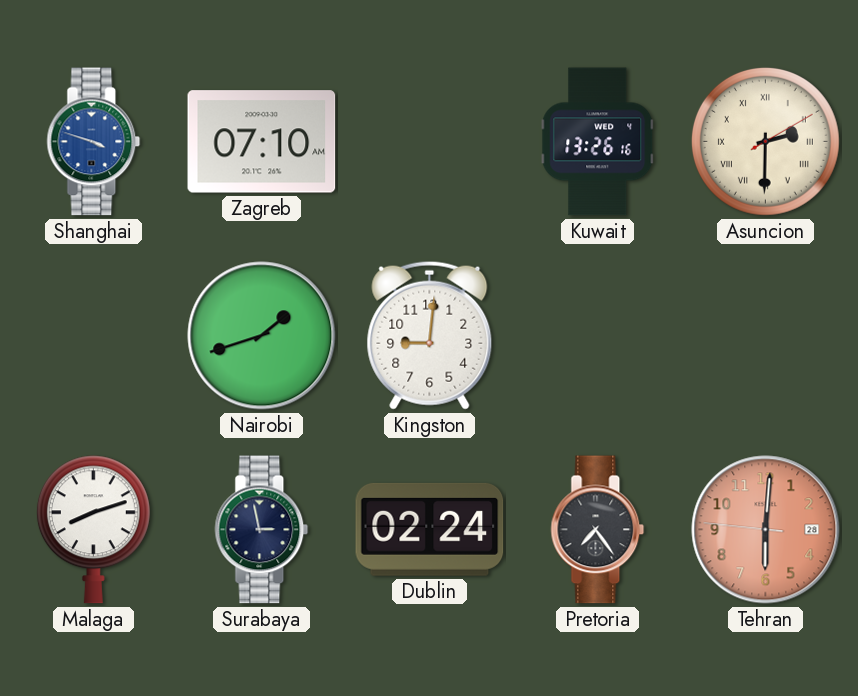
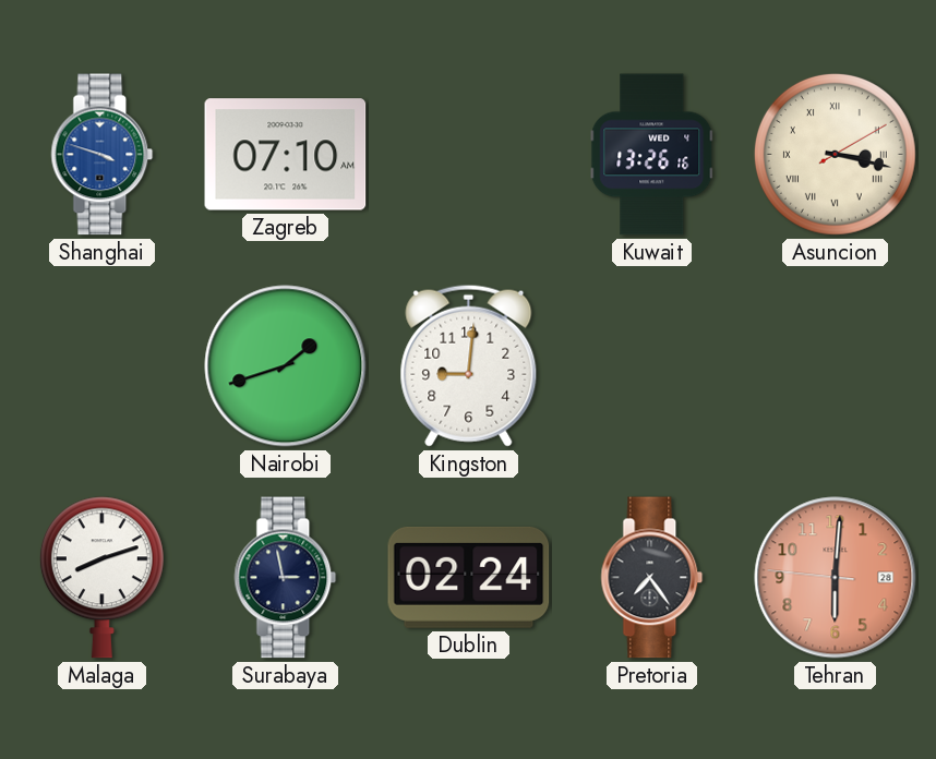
Asuncion: 2:30 -> 3:17
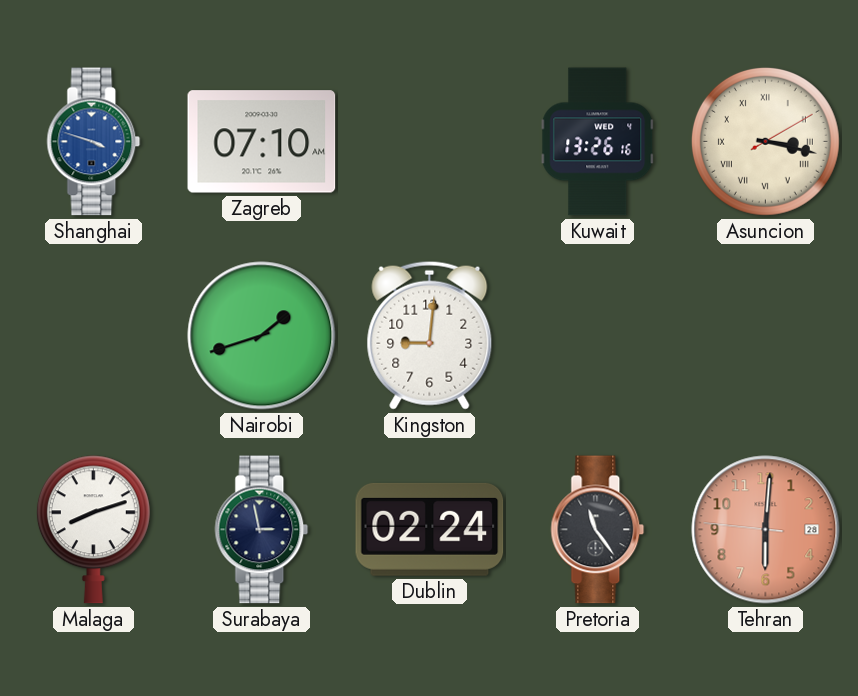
Pretoria: 7:24 -> 11:24
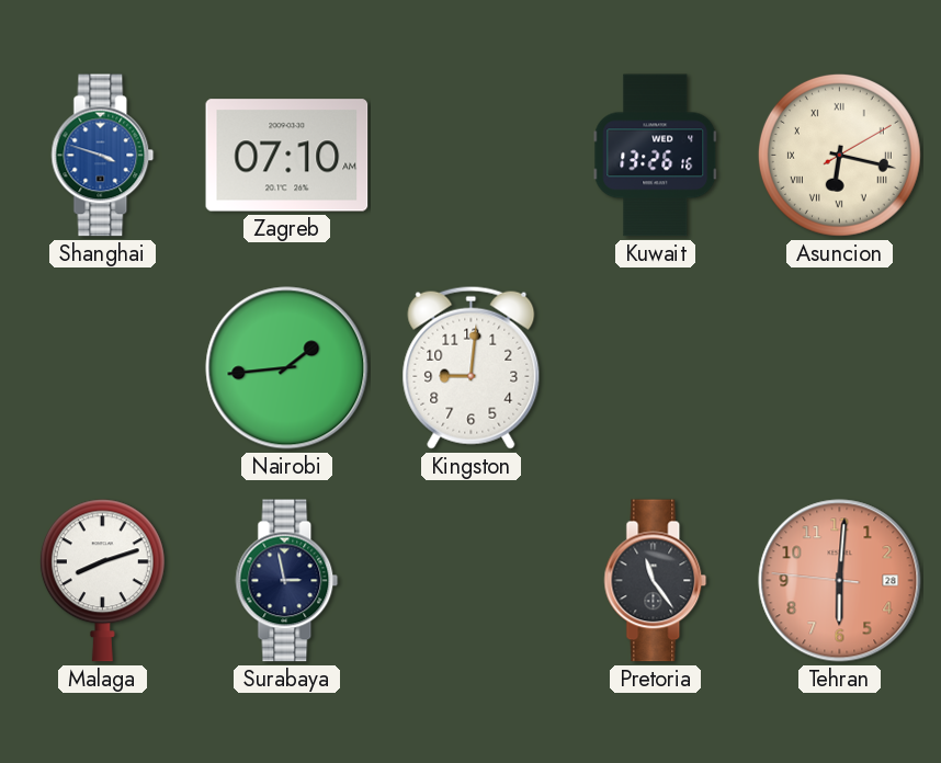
Asuncion: 3:17 -> 6:17
Nairobi: 1:42 -> 1:44
Dublin: 02:24 -> none
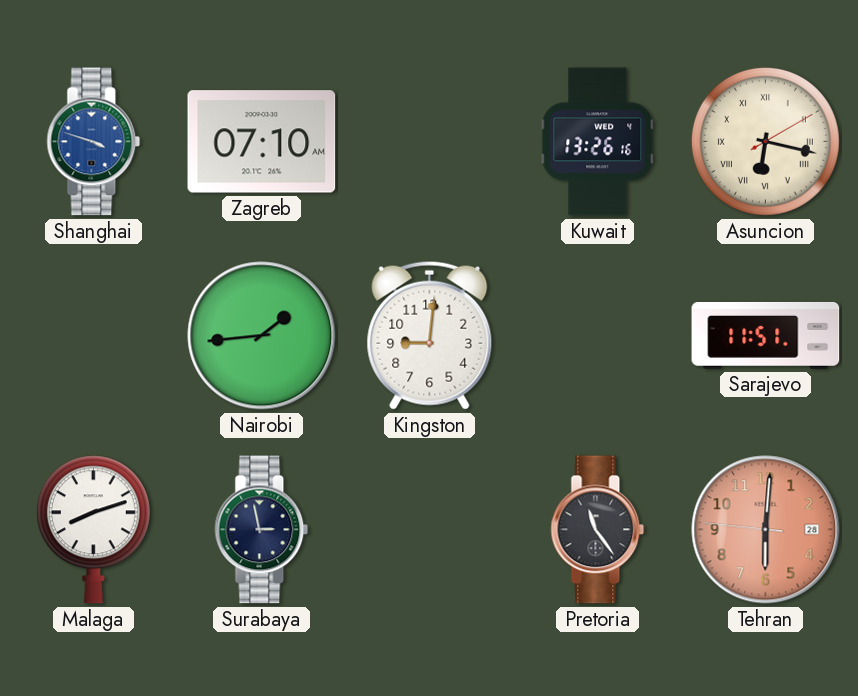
Sarajevo: none -> 11:51
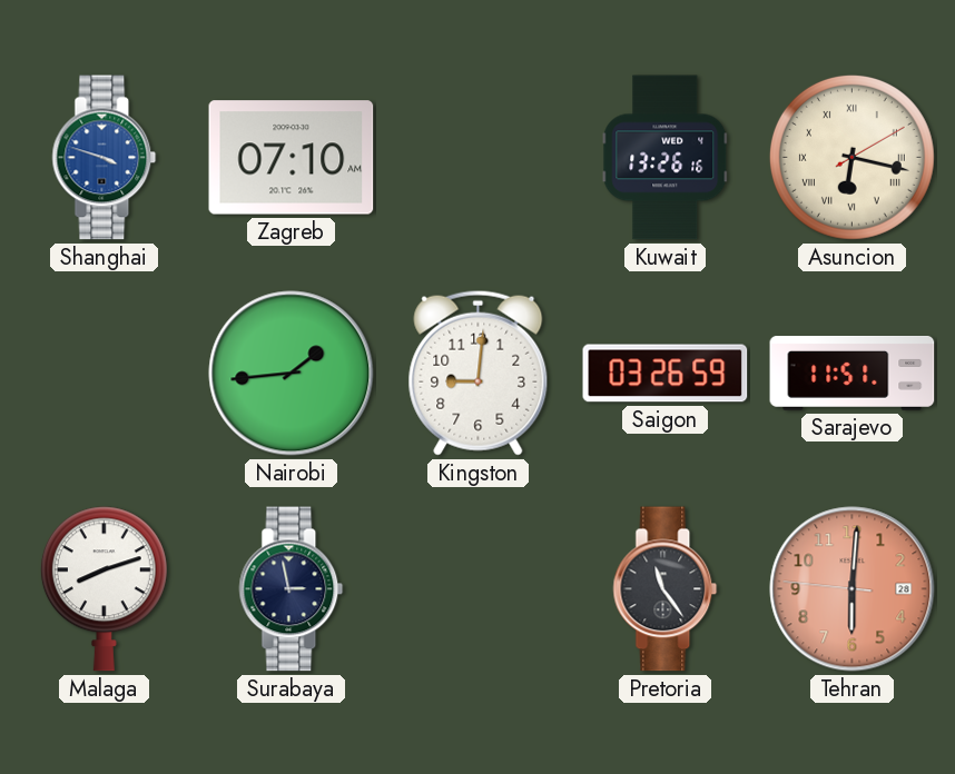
Saigon: none -> 03:26
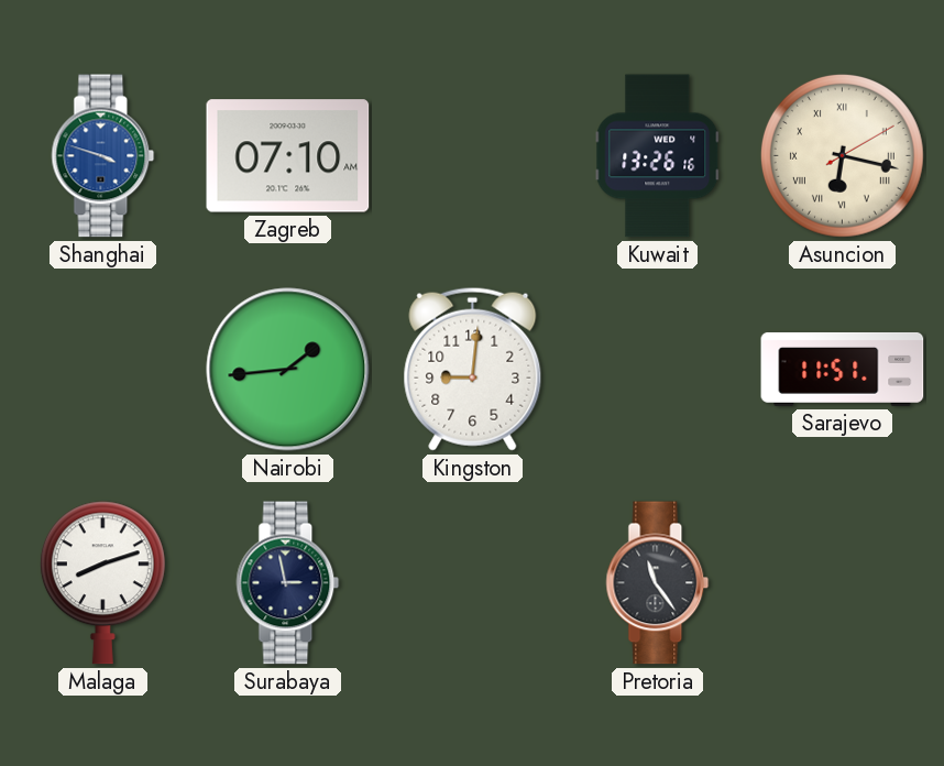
Saigon: 03:26 -> none
Tehran: 6:00 -> none
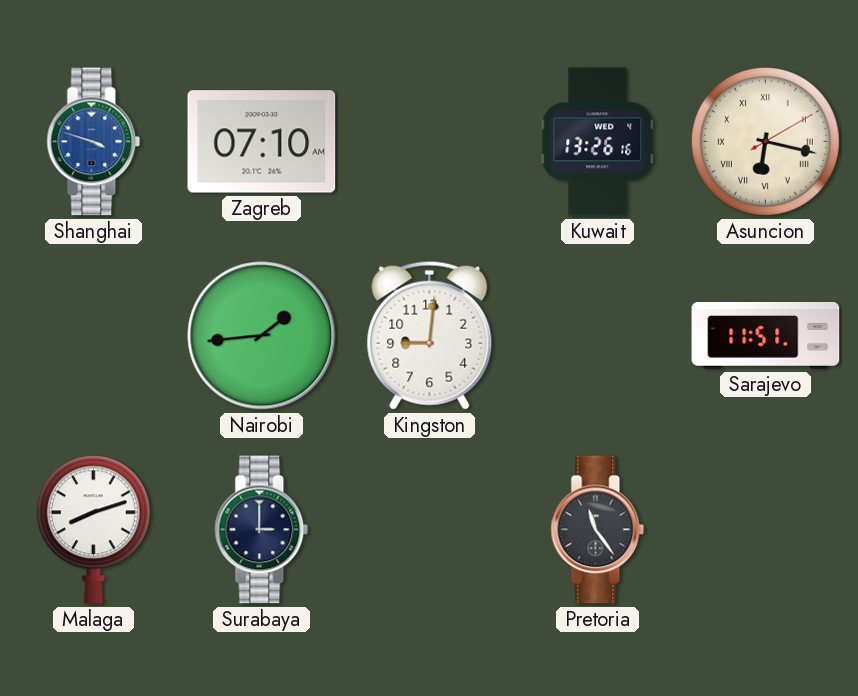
Surabaya: 2:58 -> 3:00
